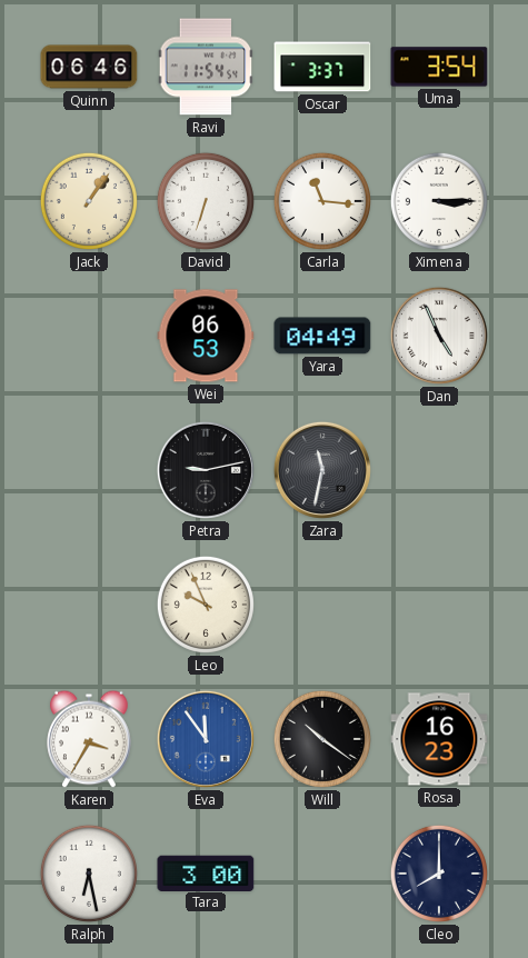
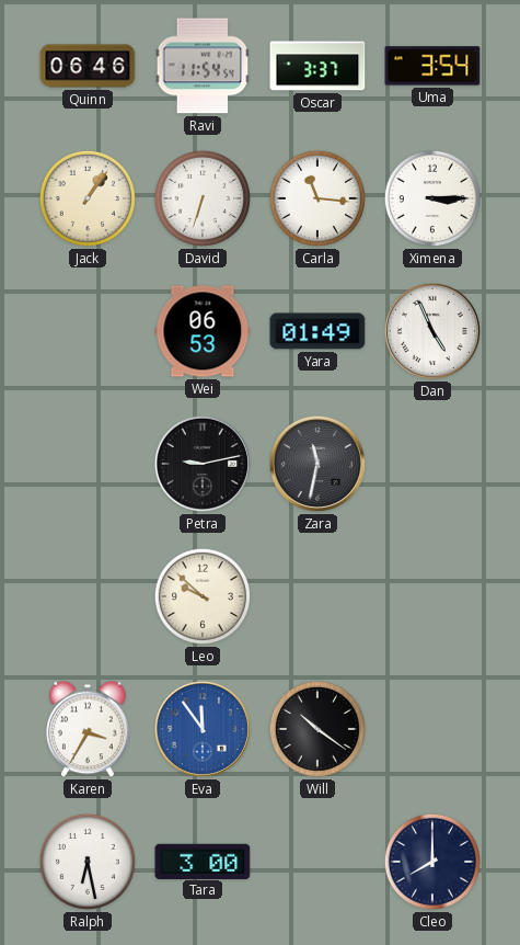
Yara: 04:49 -> 01:49
Leo: 9:56 -> 9:52
Rosa: 16:23 -> none
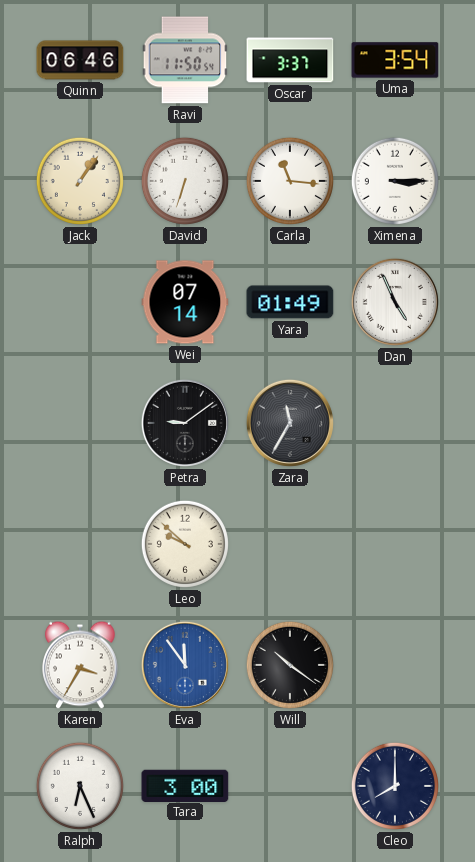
Ravi: 11:54 -> 11:50
Wei: 06:53 -> 07:14
Petra: 9:13 -> 9:09
Zara: 11:32 -> 11:35
Ralph: 6:28 -> 6:26
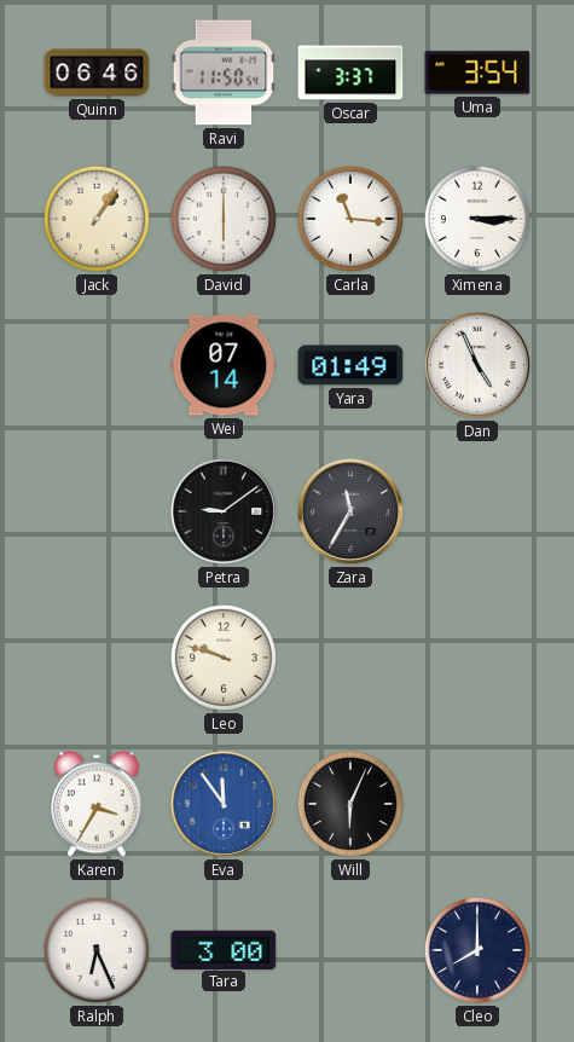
David: 6:33 -> 6:00
Leo: 9:52 -> 9:48
Will: 10:21 -> 6:04
